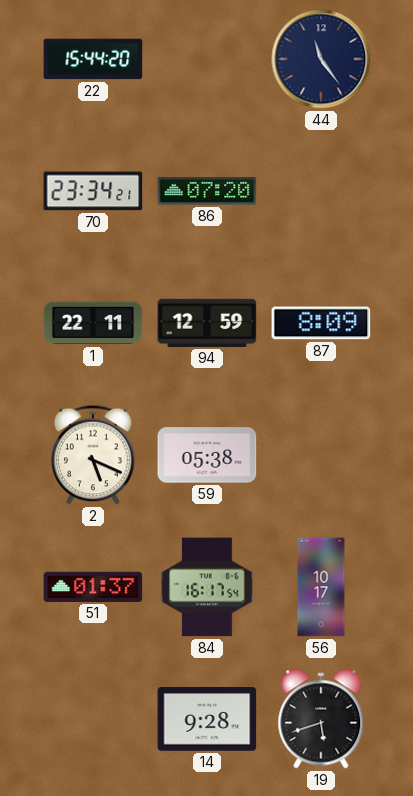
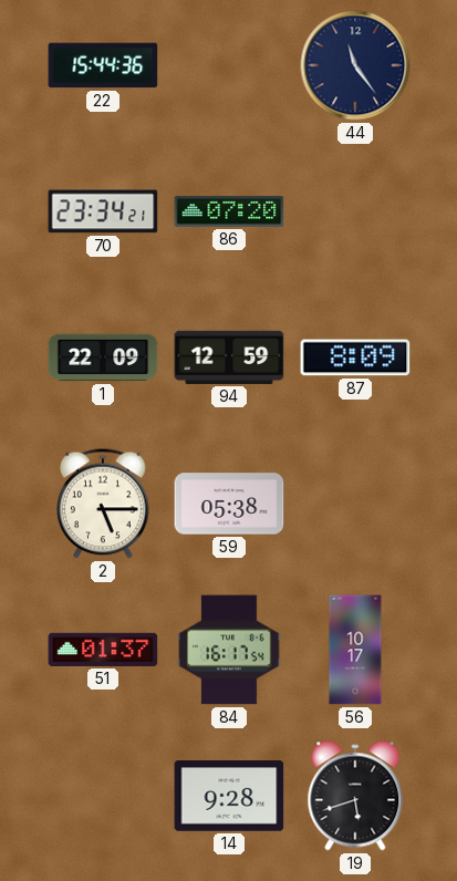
22: 15:44:20 -> 15:44:36
1: 22:11 -> 22:09
2: 5:19 -> 5:15
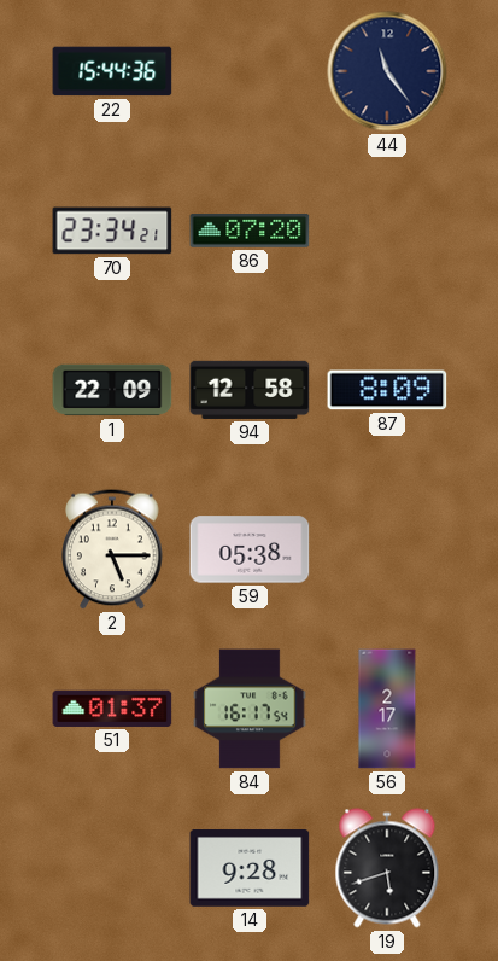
94: 12:59 -> 12:58
56: 10:17 -> 2:17
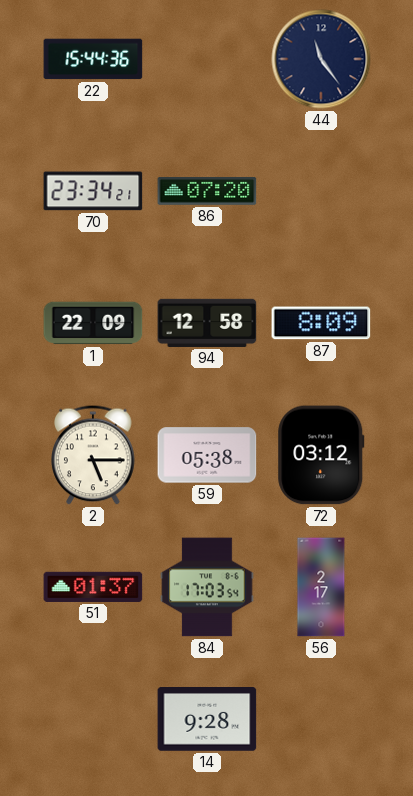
72: none -> 03:12
84: 16:17 -> 17:03
19: 5:42 -> none
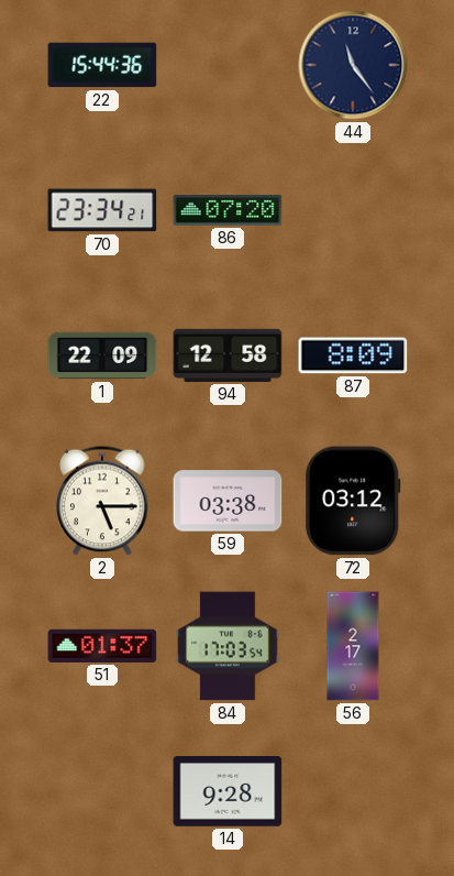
59: 05:38 -> 03:38
